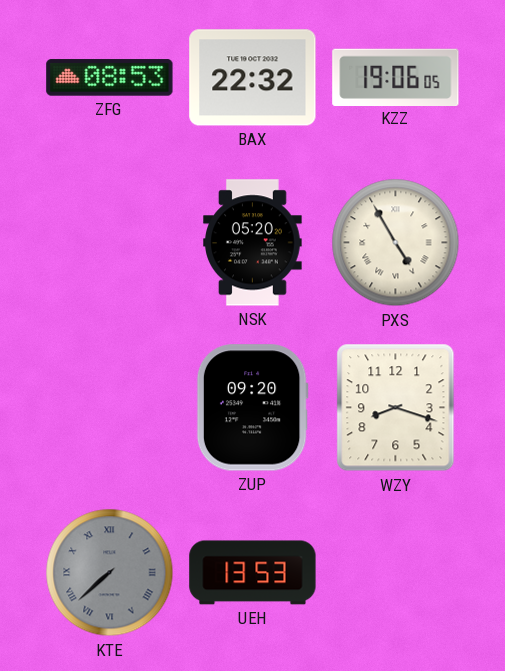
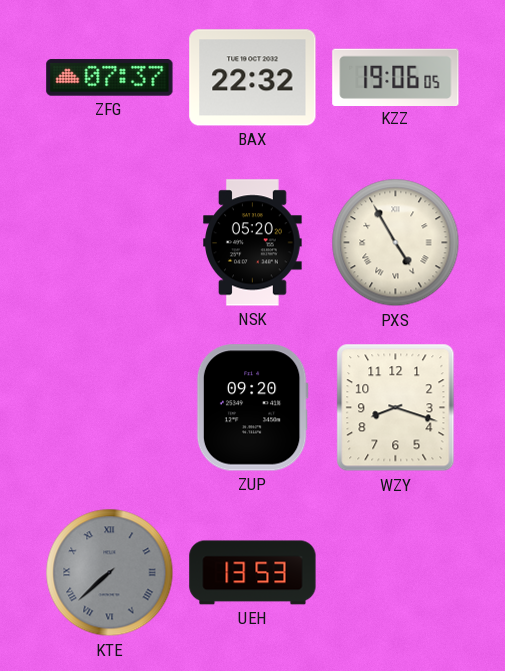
ZFG: 08:53 -> 07:37
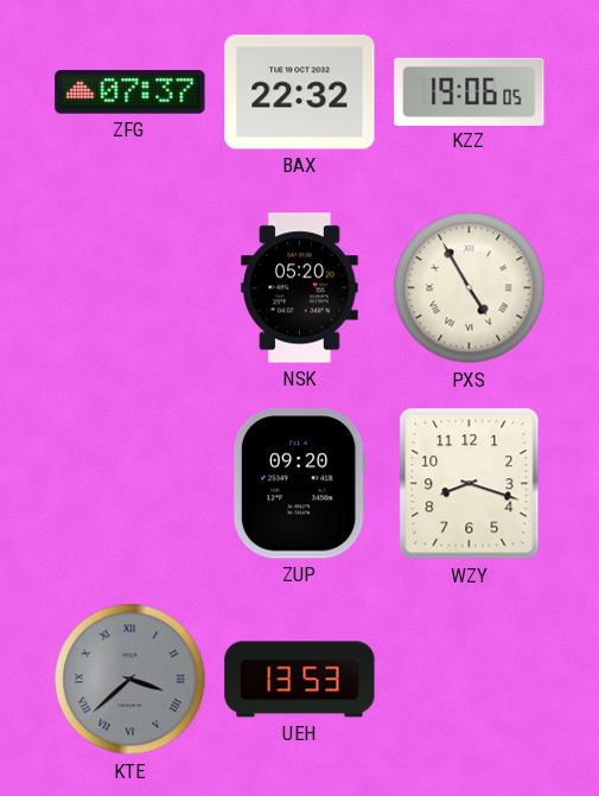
KTE: 7:38 -> 3:38
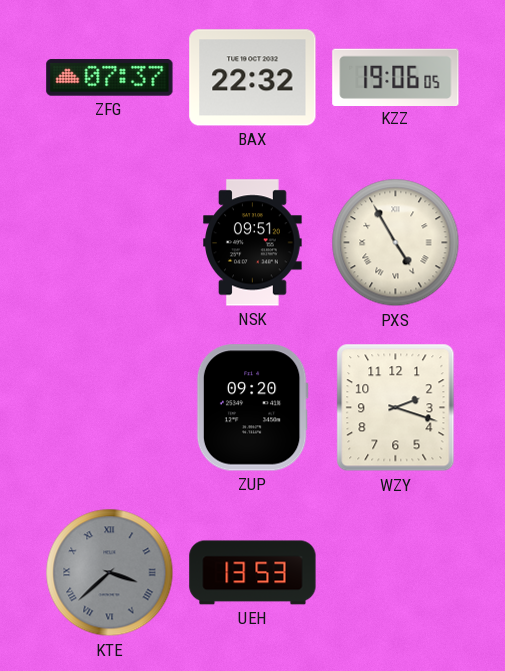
NSK: 05:20 -> 09:51
WZY: 8:18 -> 2:18
